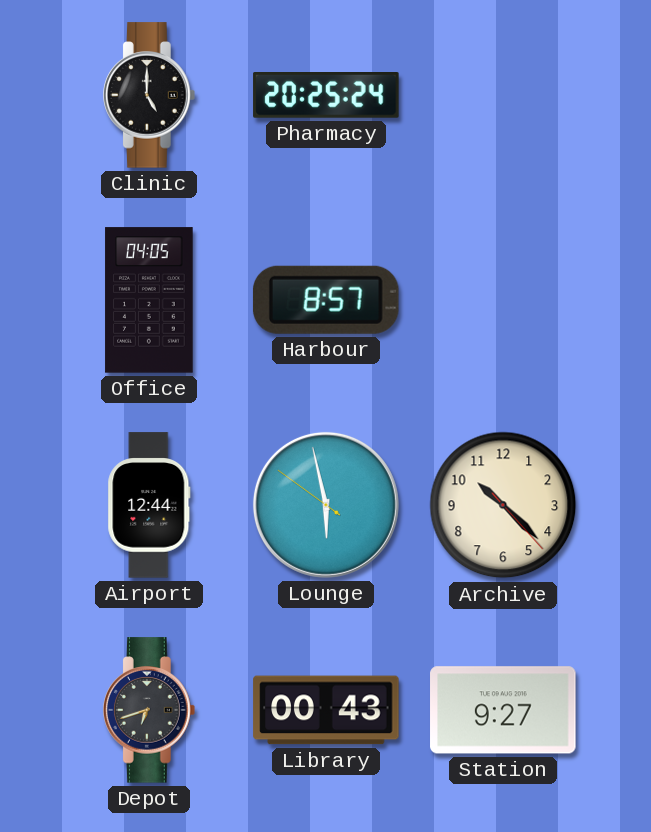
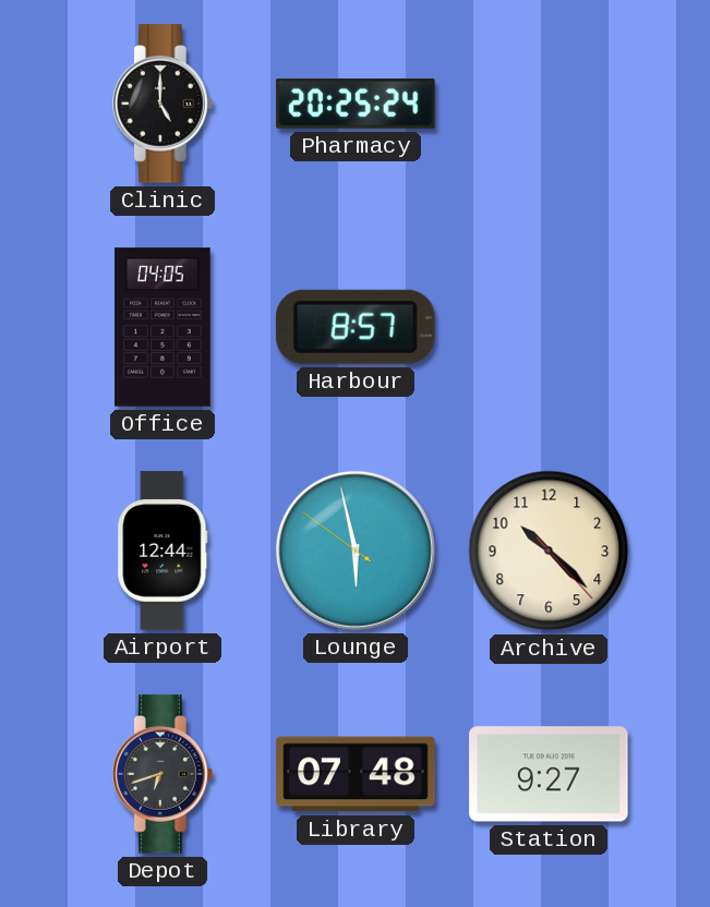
Library: 00:43 -> 07:48
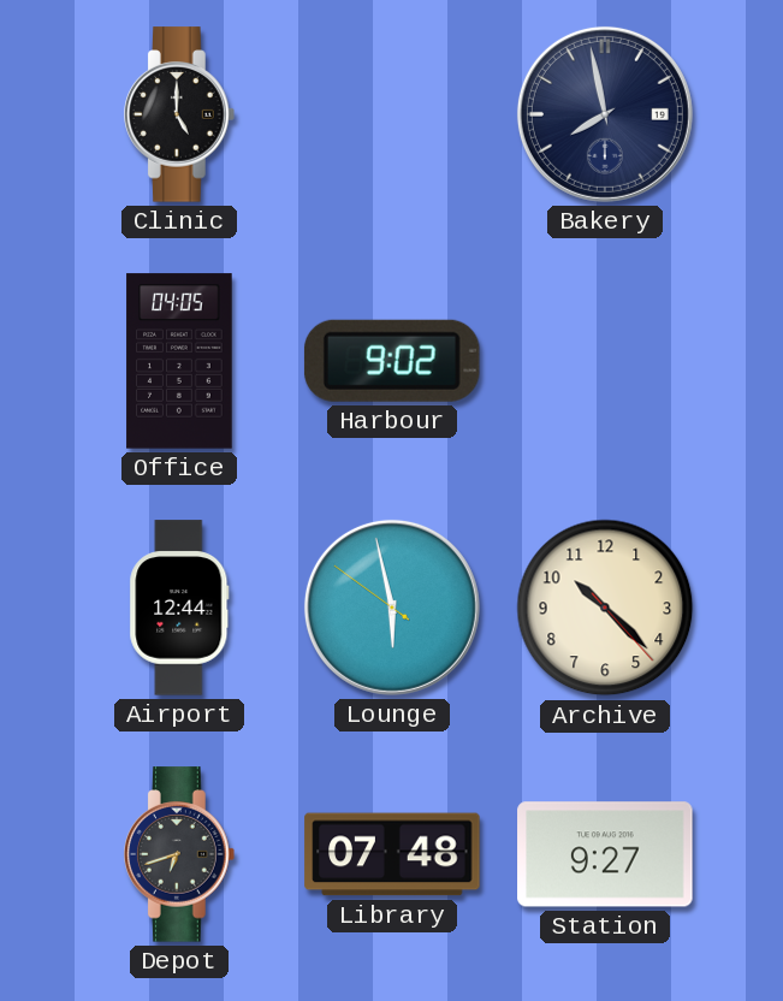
Pharmacy: 20:25 -> none
Bakery: none -> 7:58
Harbour: 8:57 -> 9:02
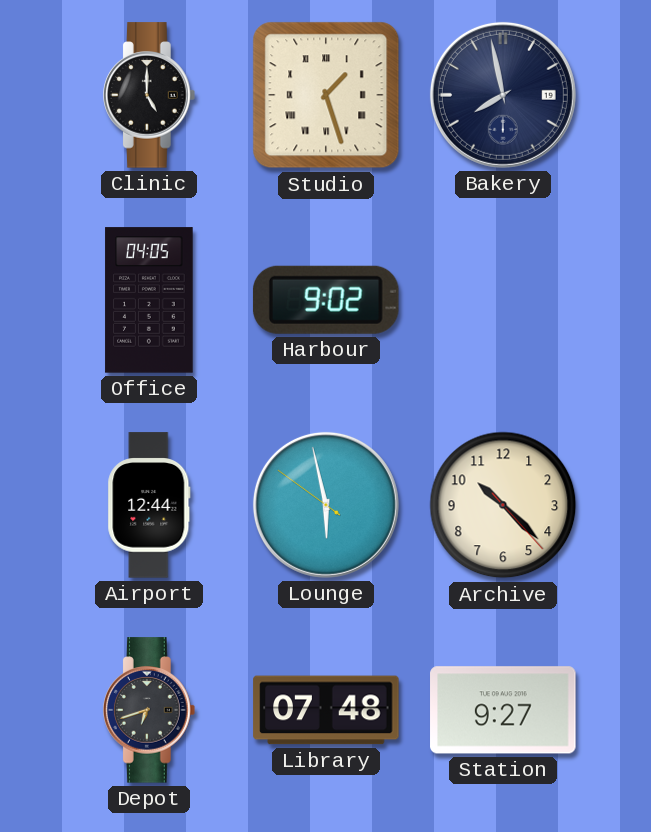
Studio: none -> 1:27
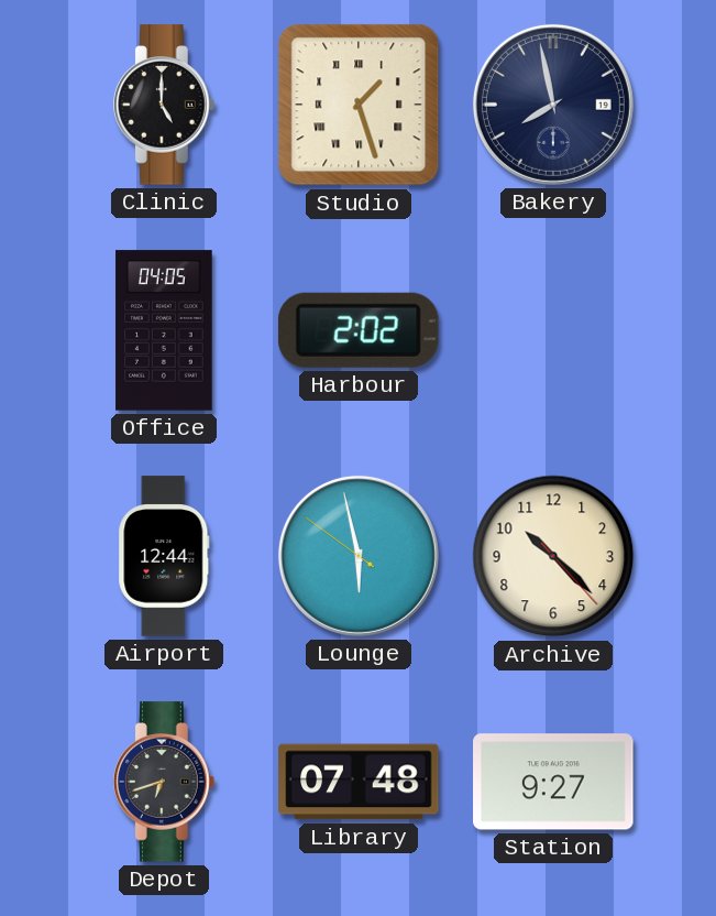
Harbour: 9:02 -> 2:02
